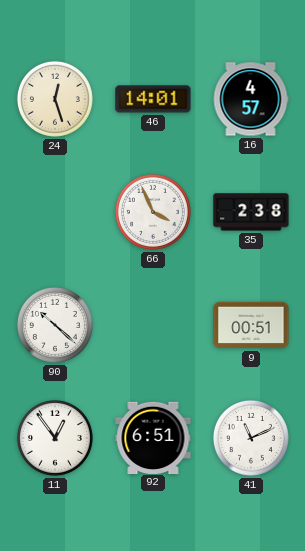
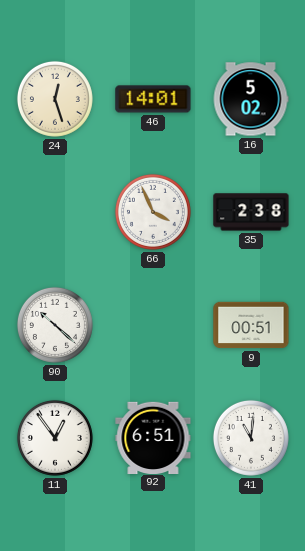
16: 4:57 -> 5:02
41: 11:11 -> 11:01
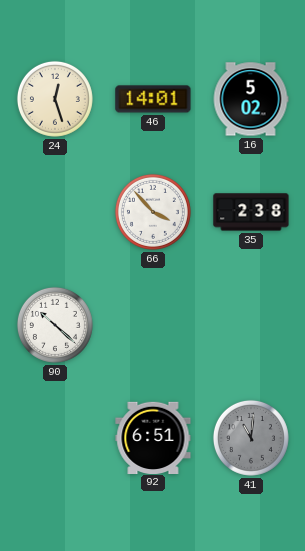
66: 3:56 -> 3:53
9: 00:51 -> none
11: 12:54 -> none
41 dial: white -> grey
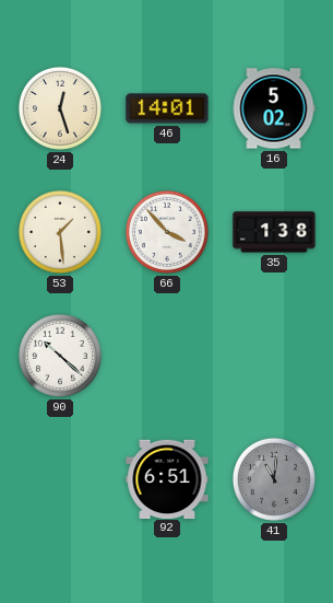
53: none -> 1:29
35: 2:38 -> 1:38
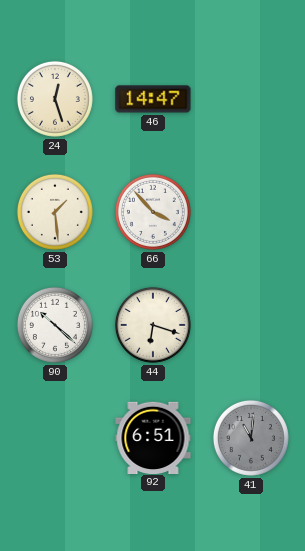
46: 14:01 -> 14:47
16: 5:02 -> none
35: 1:38 -> none
44: none -> 6:18
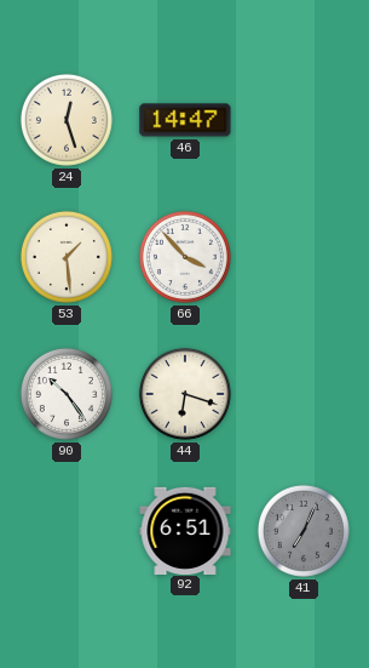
90: 10:22 -> 10:24
41: 11:01 -> 7:04
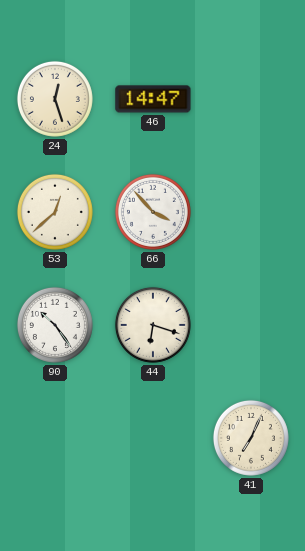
53: 1:29 -> 12:38
92: 6:51 -> none
41 dial: grey -> cream
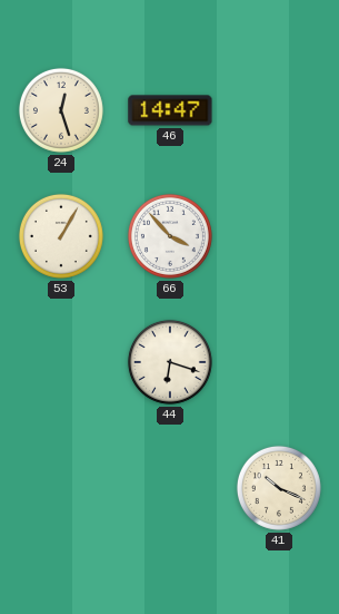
53: 12:38 -> 1:05
90: 10:24 -> none
41: 7:04 -> 10:19
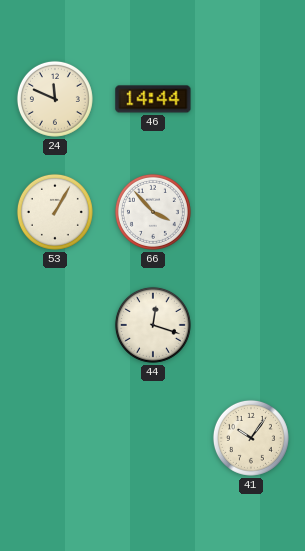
24: 12:27 -> 11:49
46: 14:47 -> 14:44
44: 6:18 -> 12:18
41: 10:19 -> 10:06
